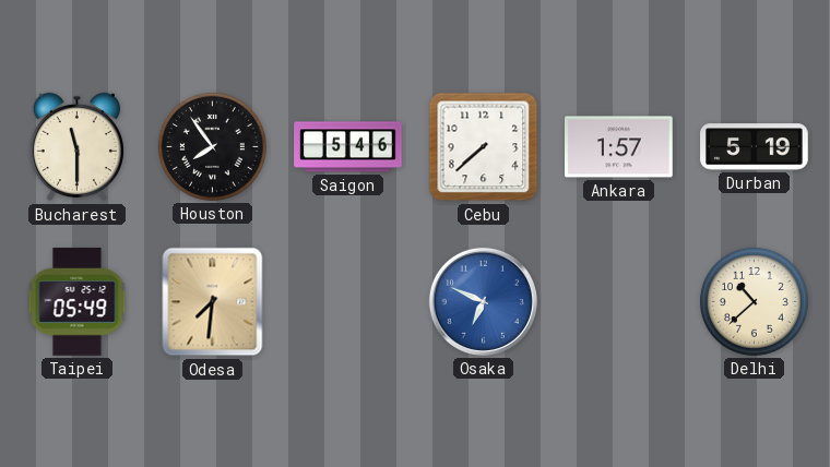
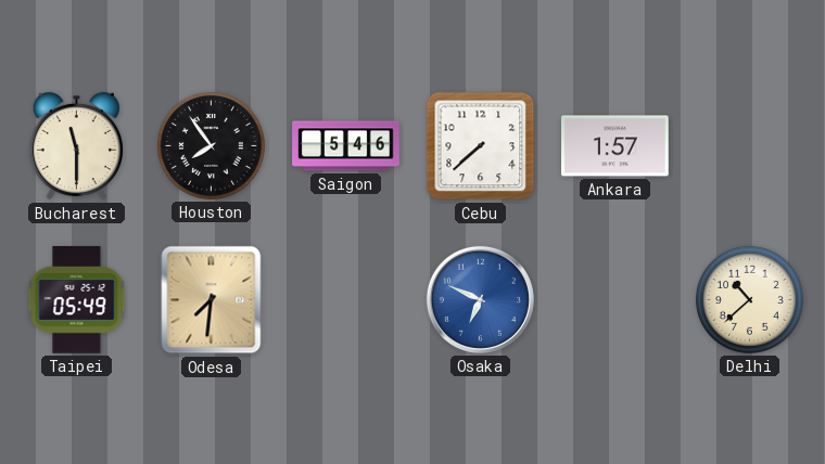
Durban: 5:19 -> none
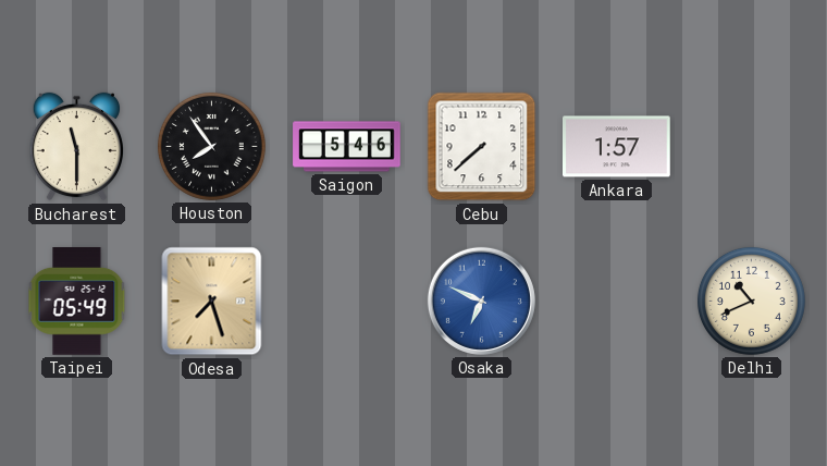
Odesa: 7:31 -> 7:27
Delhi: 10:38 -> 10:41
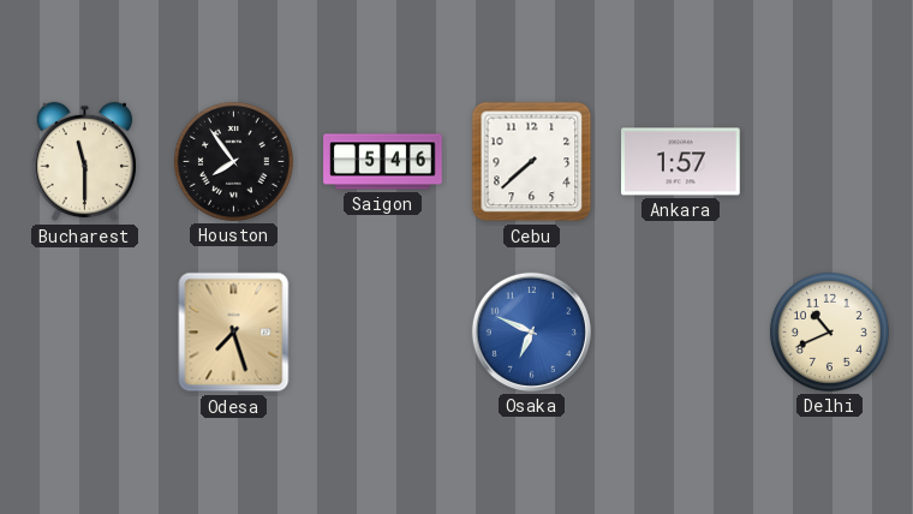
Taipei: 05:49 -> none
